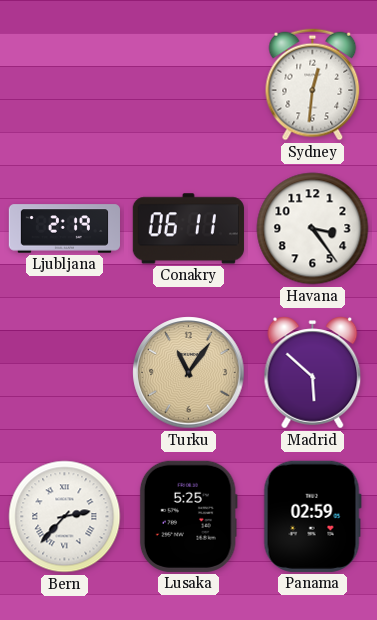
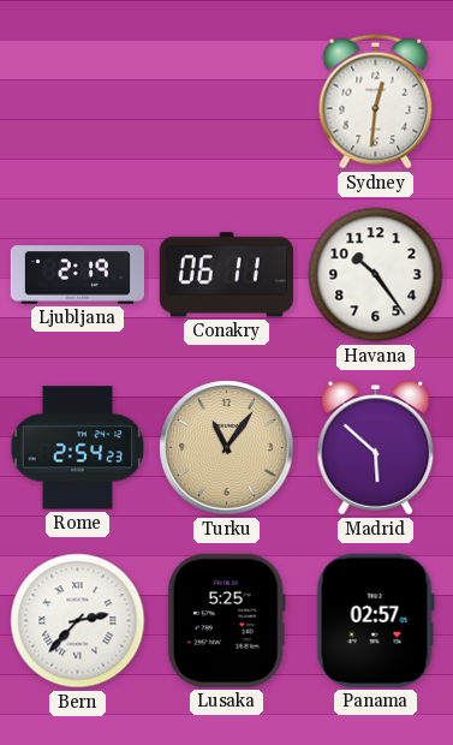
Havana: 3:24 -> 10:24
Rome: none -> 2:54
Panama: 02:59 -> 02:57
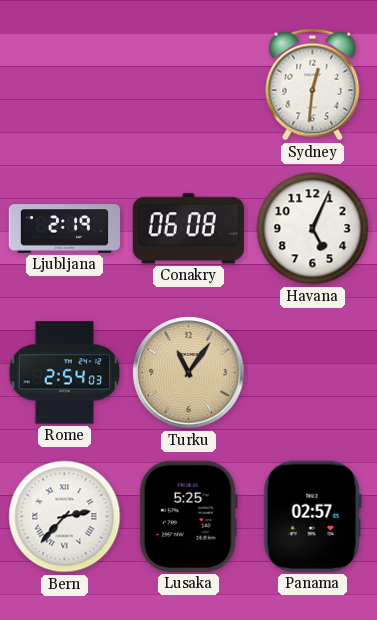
Conakry: 06:11 -> 06:08
Havana: 10:24 -> 5:04
Rome: 2:54:23 -> 2:54:03
Madrid: 5:52 -> none
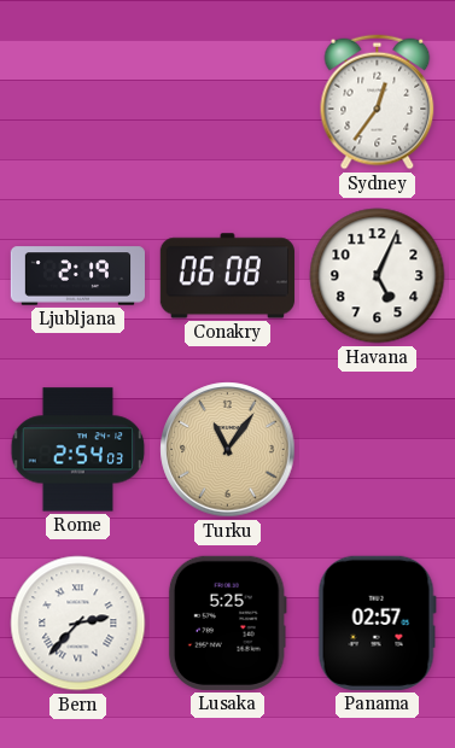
Sydney: 12:31 -> 12:36
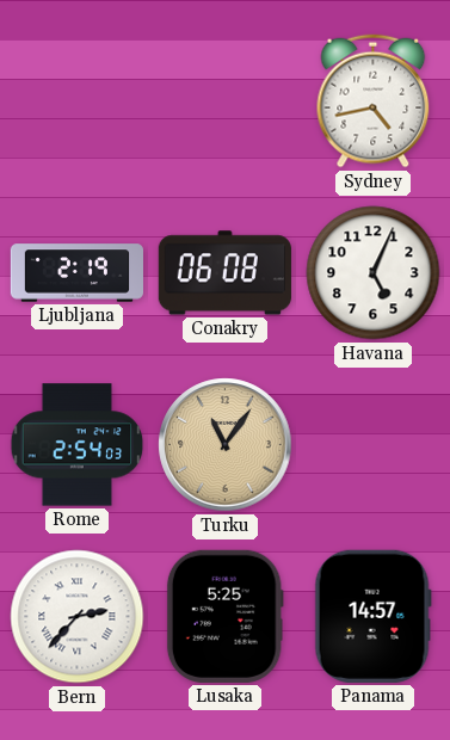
Sydney: 12:36 -> 4:43
Panama: 02:57 -> 14:57
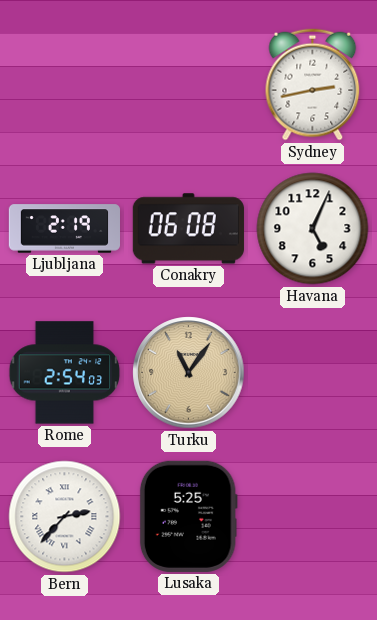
Sydney: 4:43 -> 2:43
Panama: 14:57 -> none
